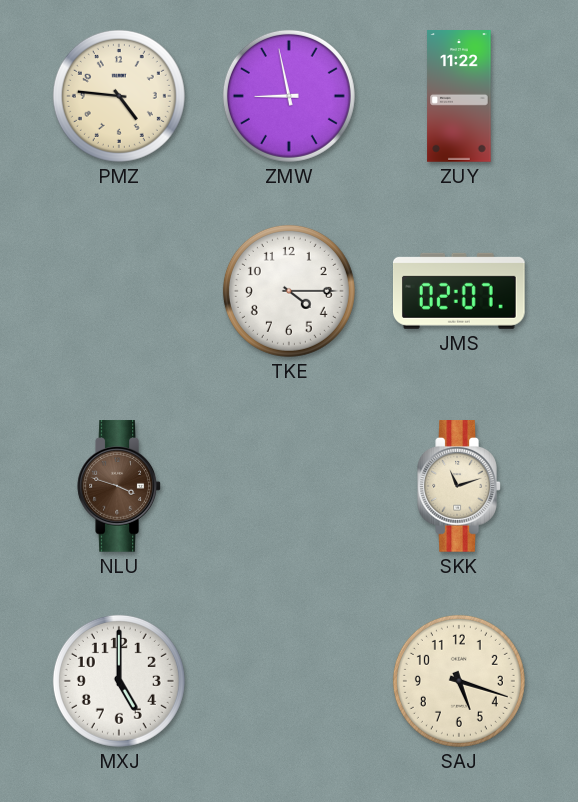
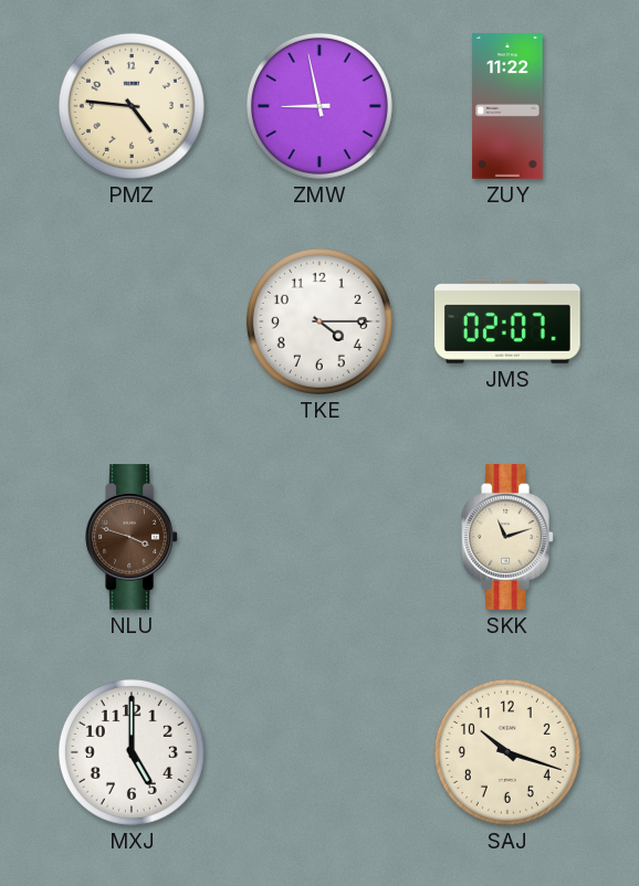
SAJ: 5:18 -> 10:18
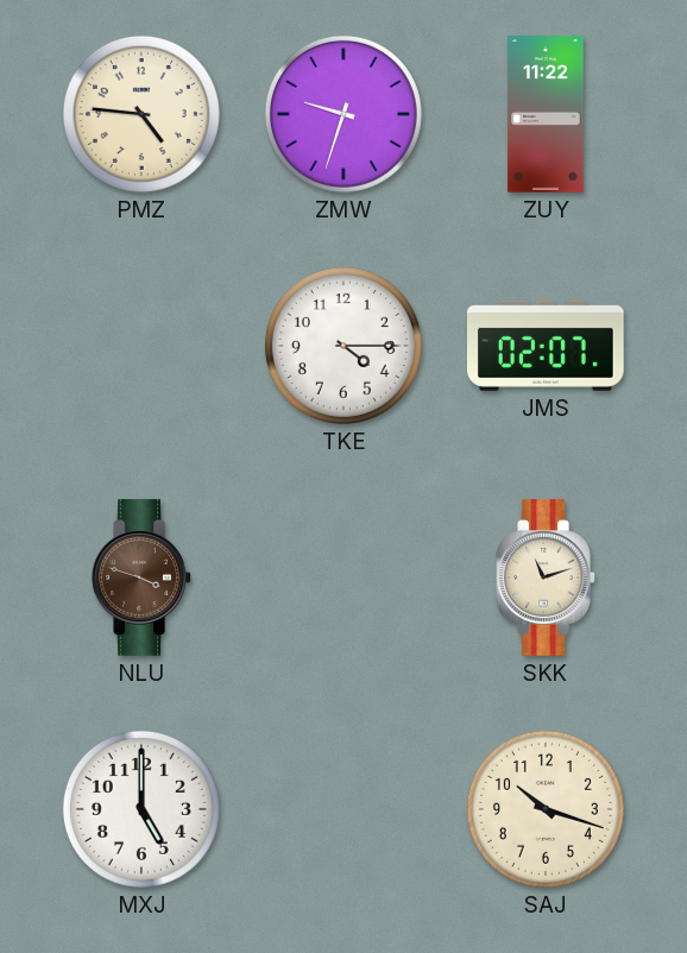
ZMW: 8:58 -> 9:33
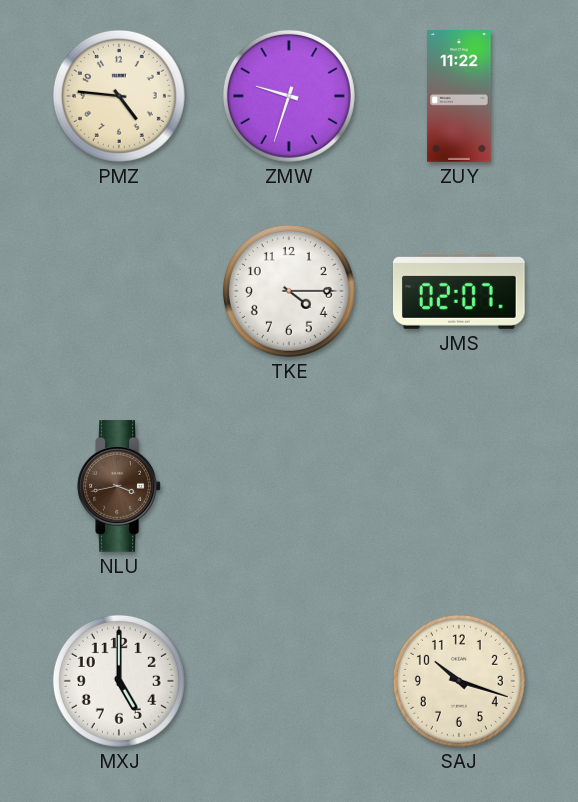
NLU: 3:48 -> 3:43
SKK: 11:12 -> none
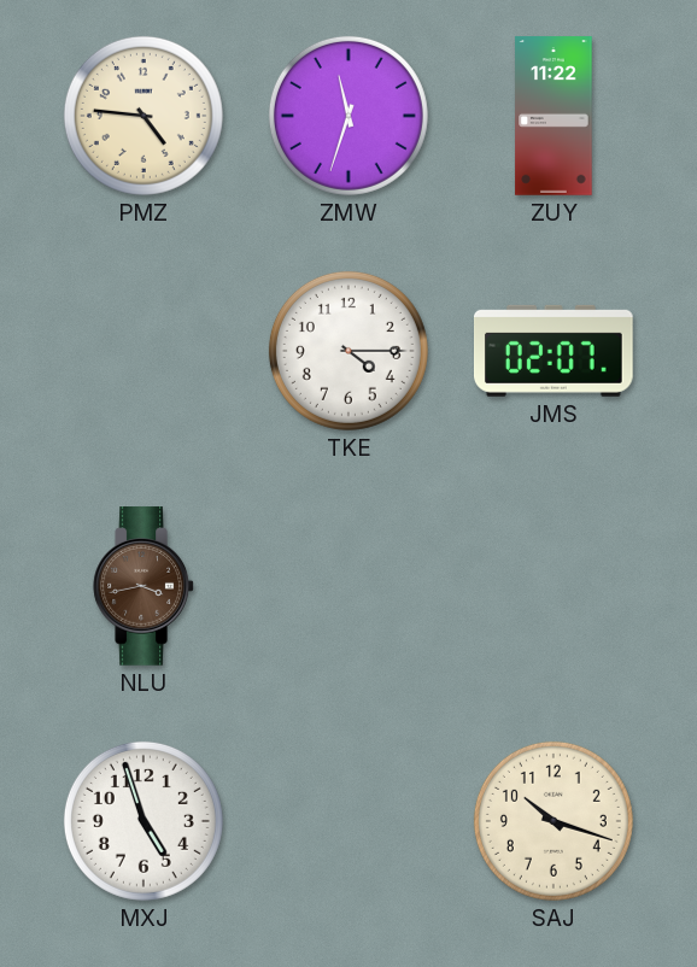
ZMW: 9:33 -> 11:33
MXJ: 5:00 -> 4:57
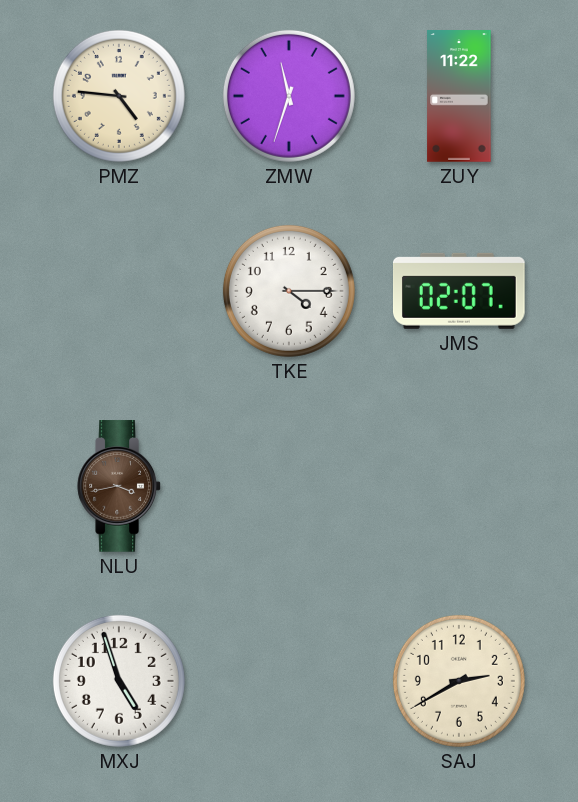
SAJ: 10:18 -> 2:40
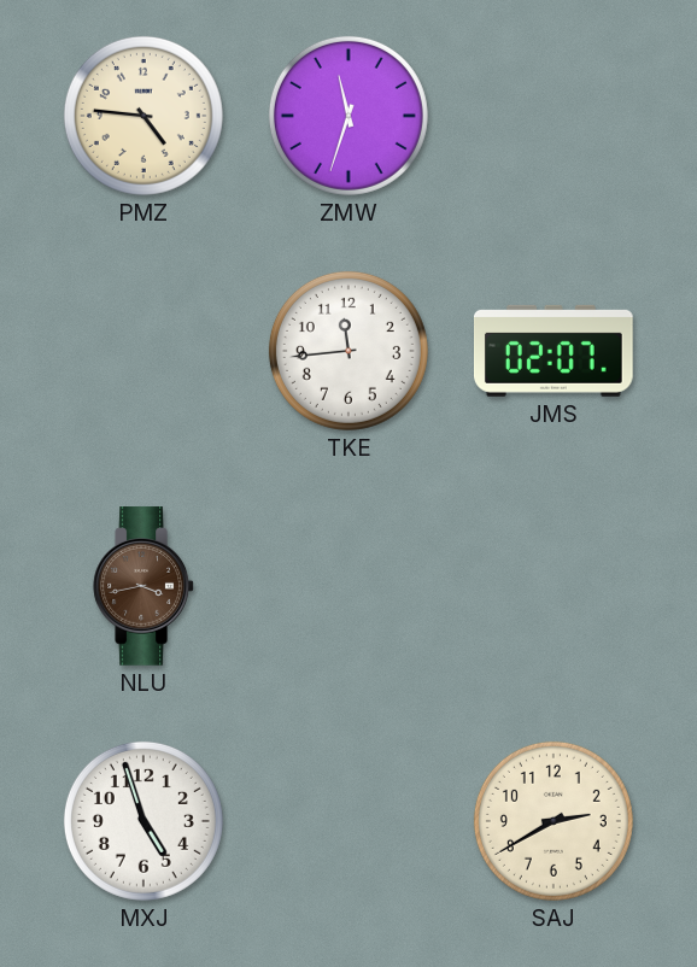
ZUY: 11:22 -> none
TKE: 4:15 -> 11:44
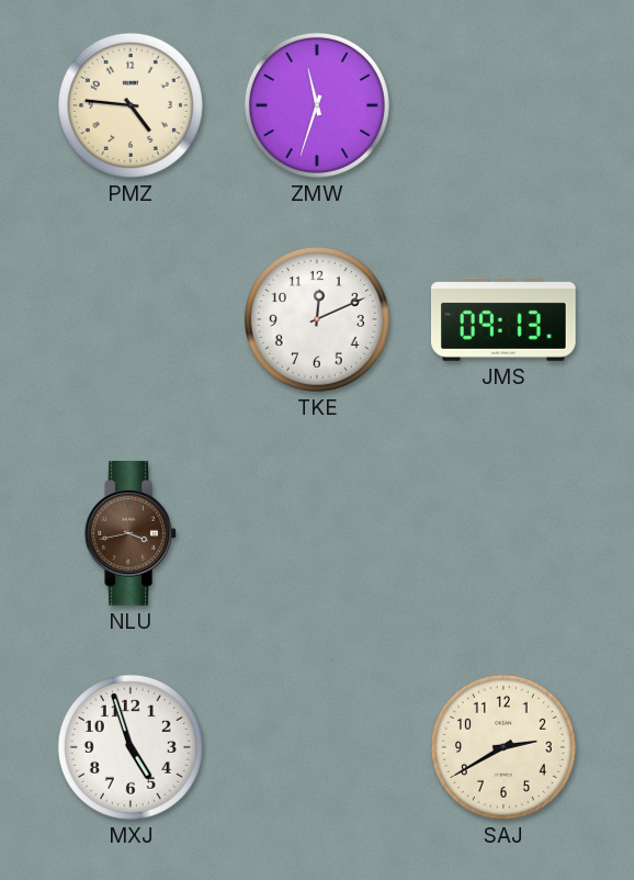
TKE: 11:44 -> 12:11
JMS: 02:07 -> 09:13
